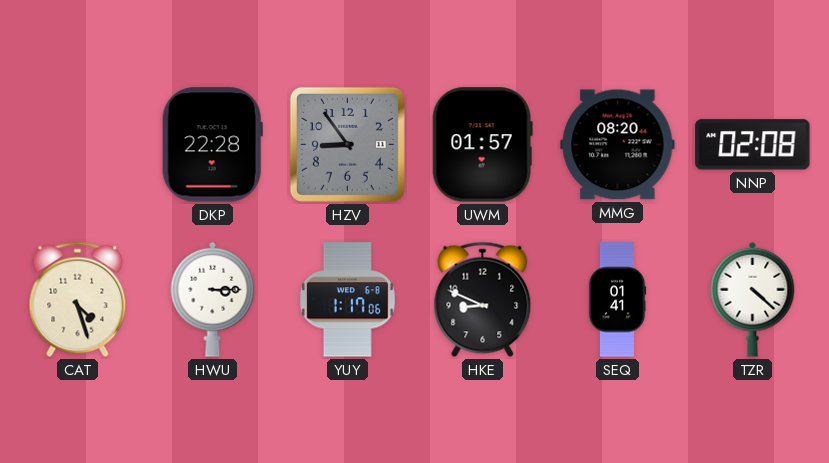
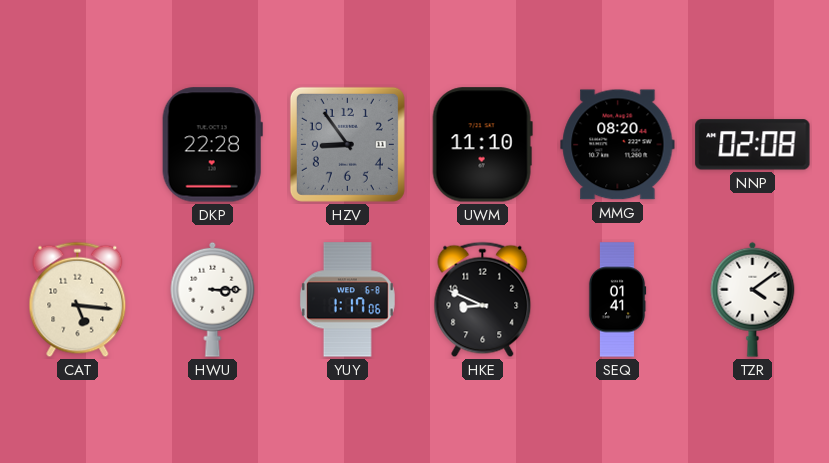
UWM: 01:57 -> 11:10
CAT: 4:27 -> 5:16
TZR: 4:22 -> 4:09
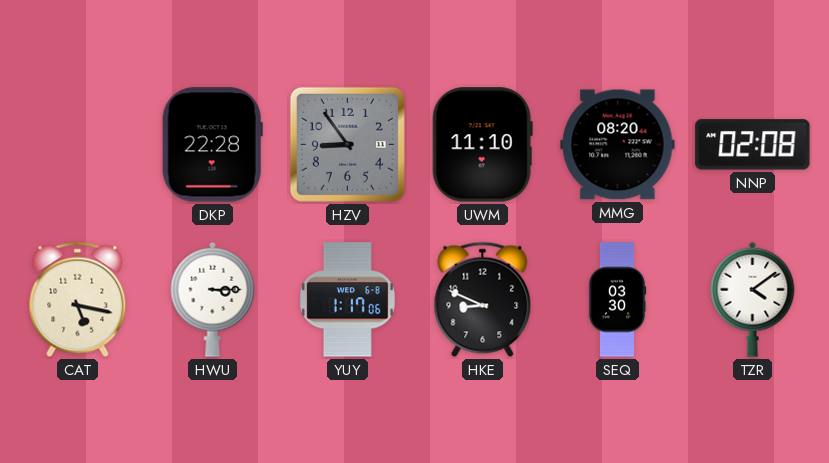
CAT: 5:16 -> 5:17
SEQ: 01:41 -> 03:30
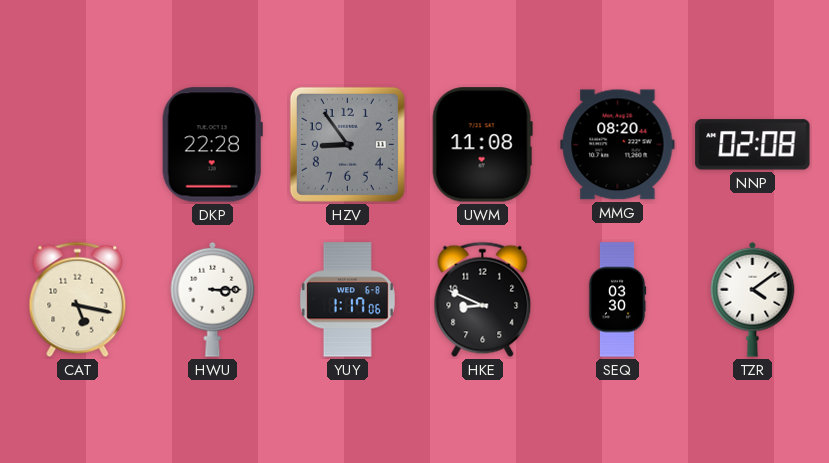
UWM: 11:10 -> 11:08
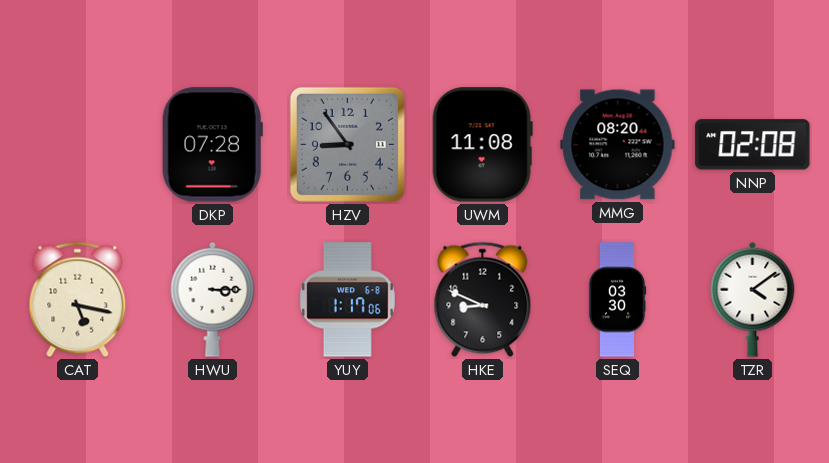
DKP: 22:28 -> 07:28
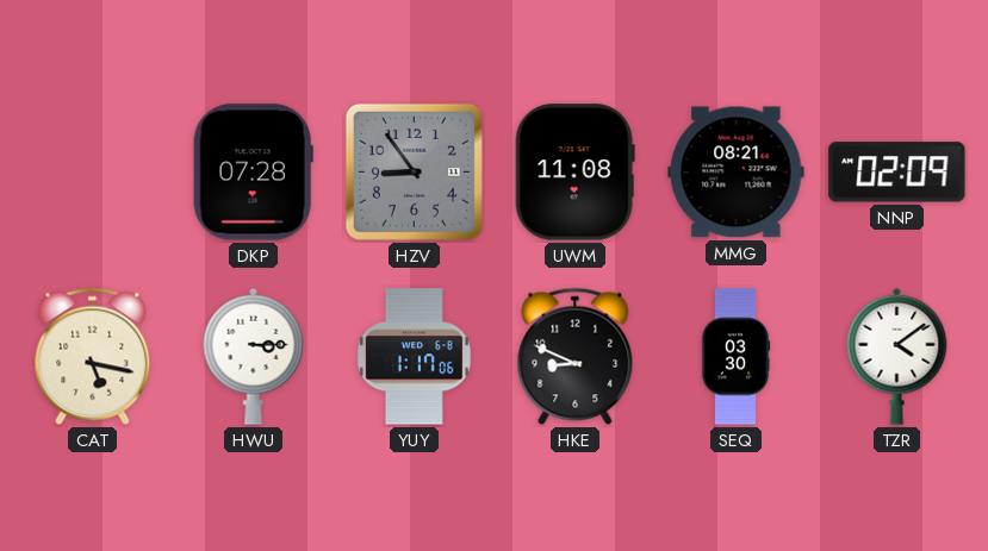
MMG: 08:20 -> 08:21
NNP: 02:08 -> 02:09
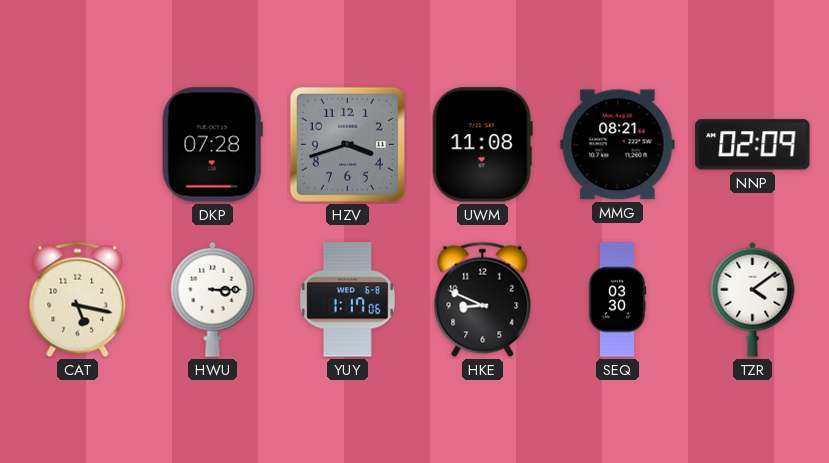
HZV: 8:54 -> 3:42
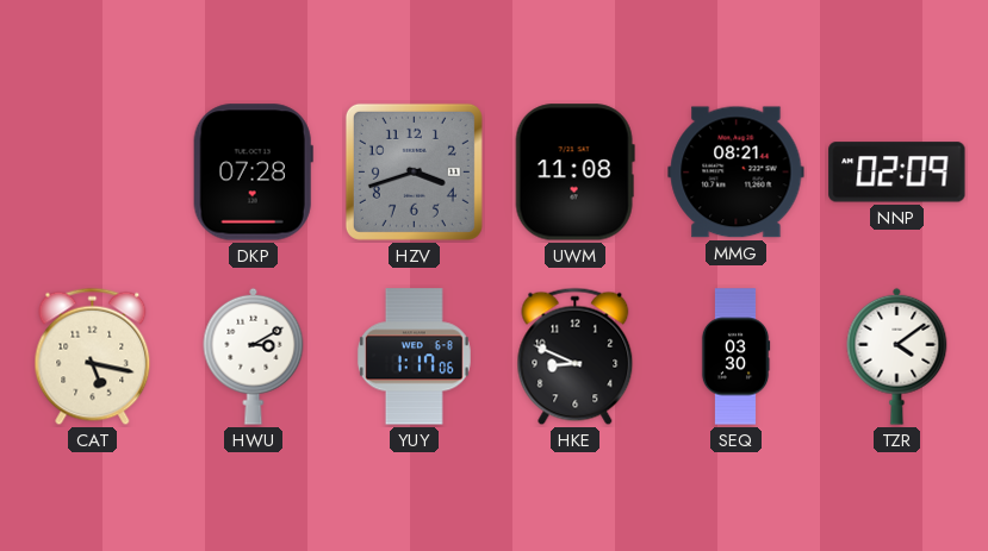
HWU: 3:15 -> 3:10
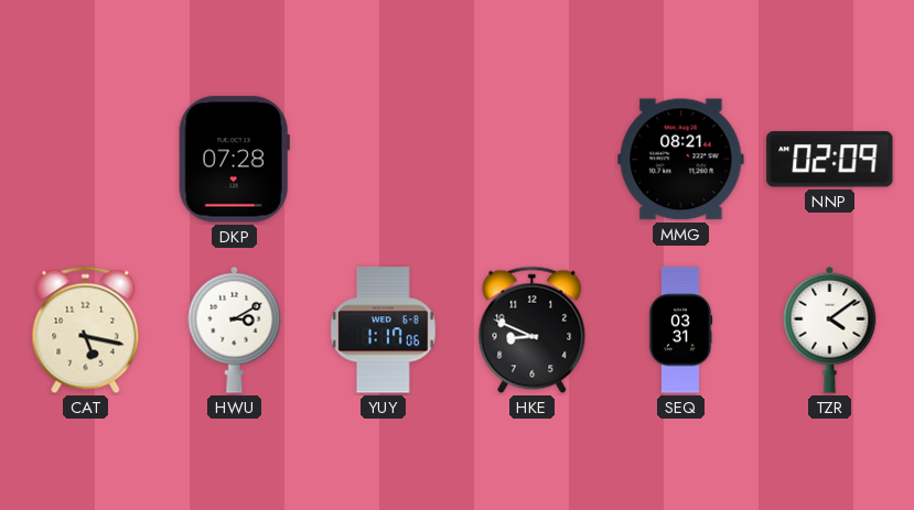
HZV: 3:42 -> none
UWM: 11:08 -> none
SEQ: 03:30 -> 03:31
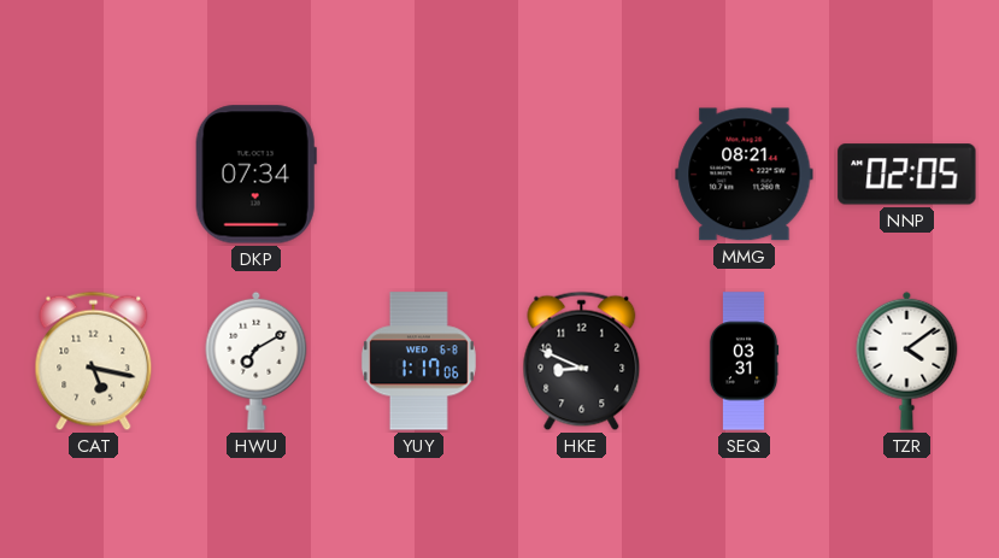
DKP: 07:28 -> 07:34
NNP: 02:09 -> 02:05
HWU: 3:10 -> 7:10
